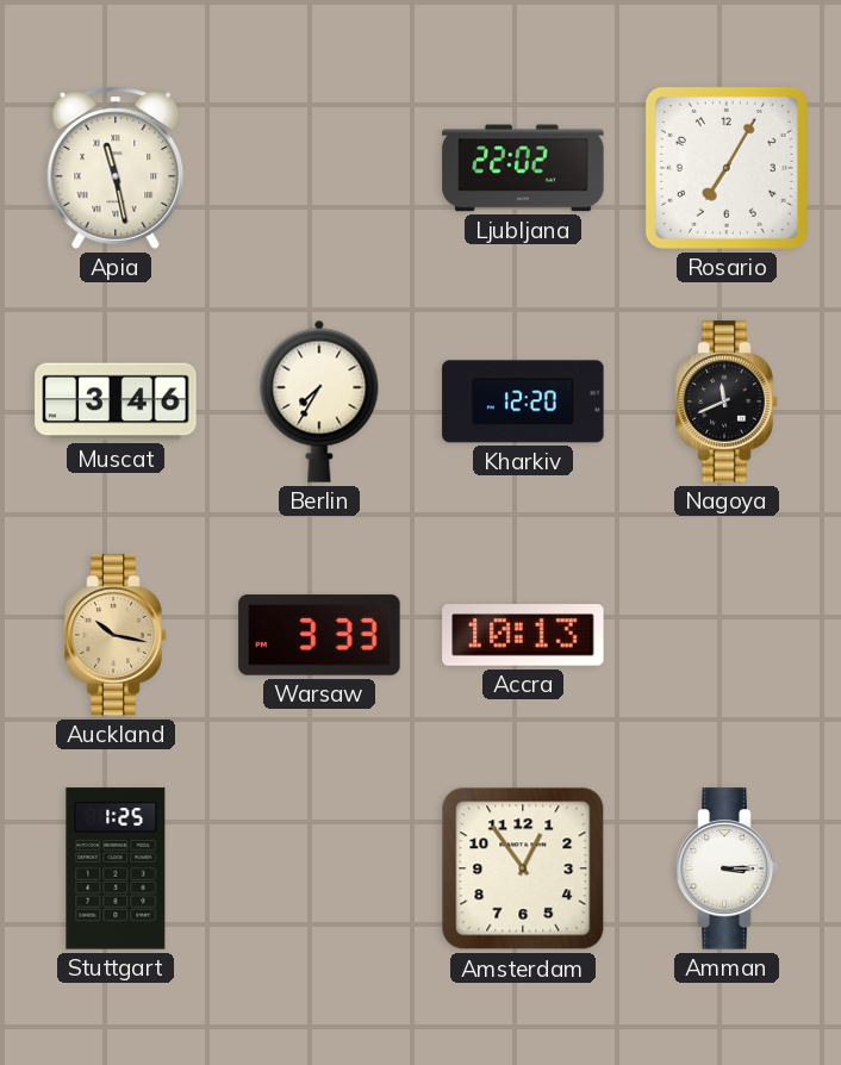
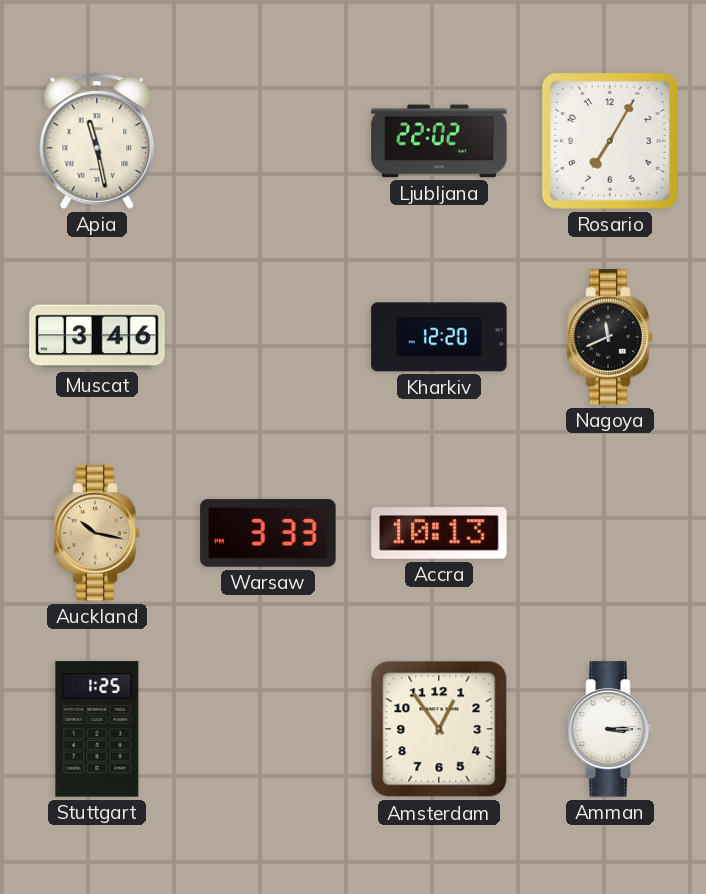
Berlin: 7:35 -> none
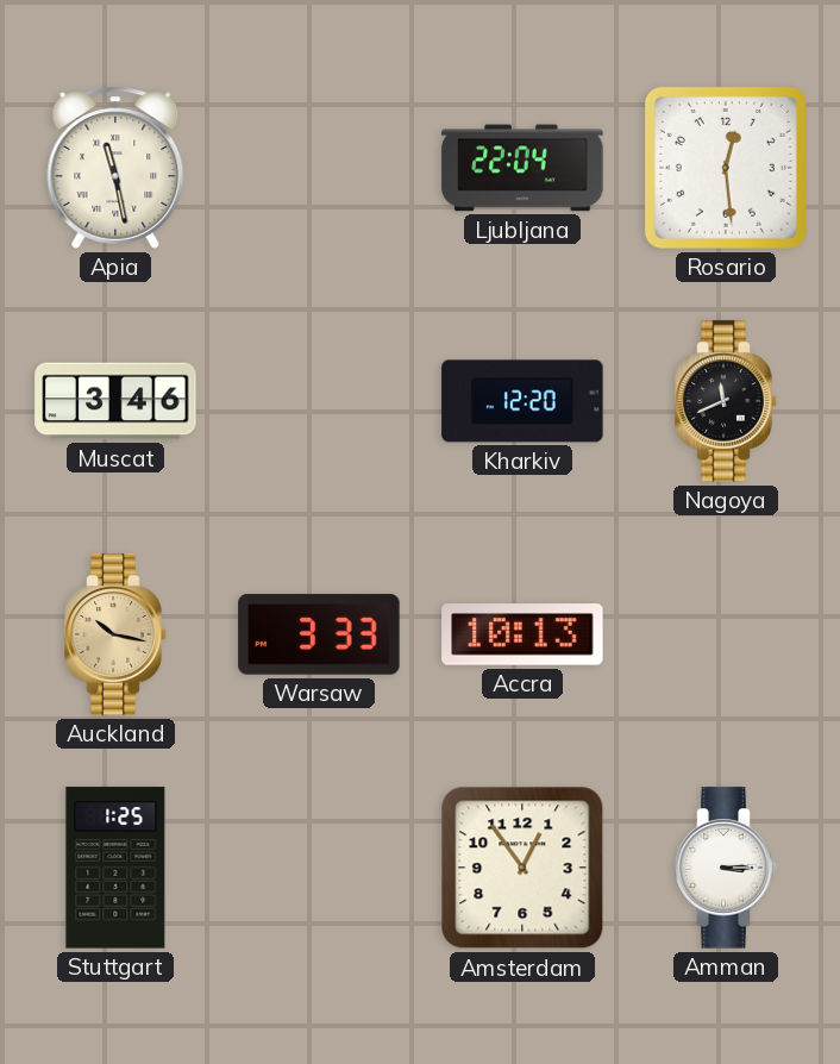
Ljubljana: 22:02 -> 22:04
Rosario: 7:05 -> 12:29
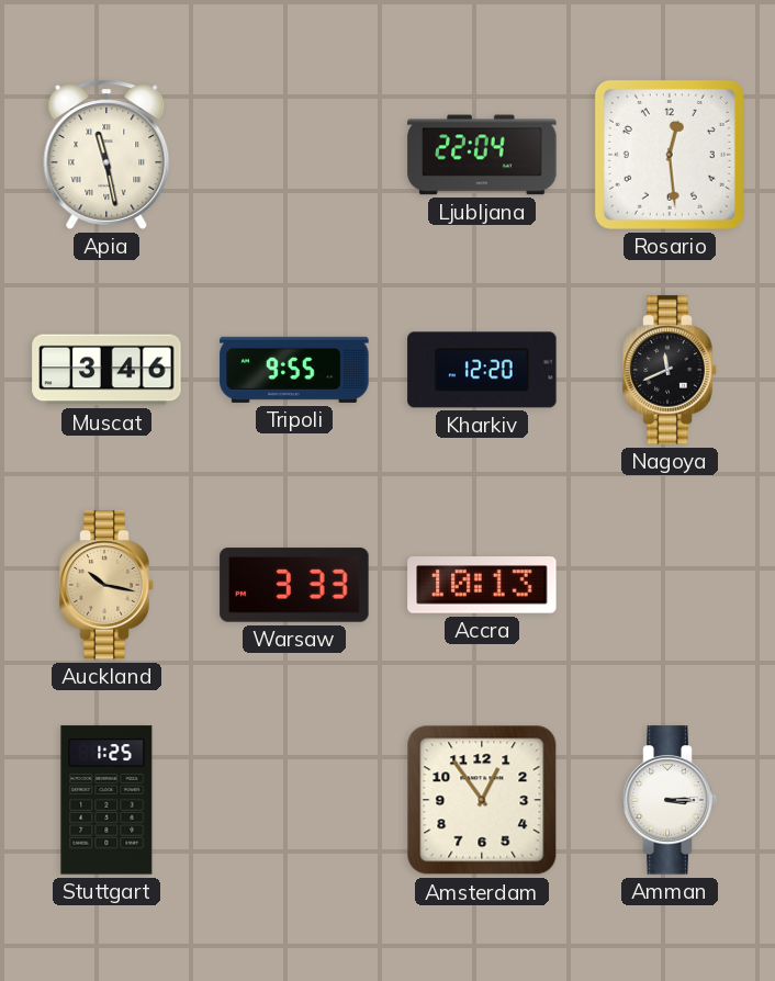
Tripoli: none -> 9:55
